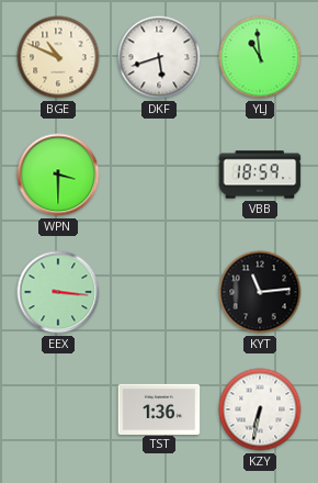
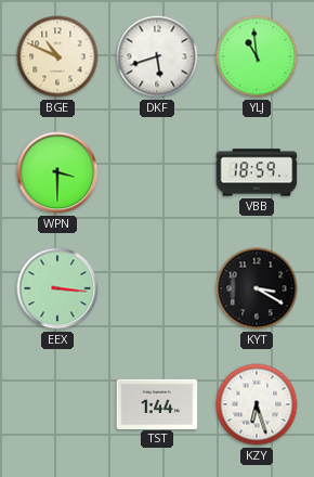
KYT: 11:14 -> 3:20
TST: 1:36 -> 1:44
KZY: 6:32 -> 6:27
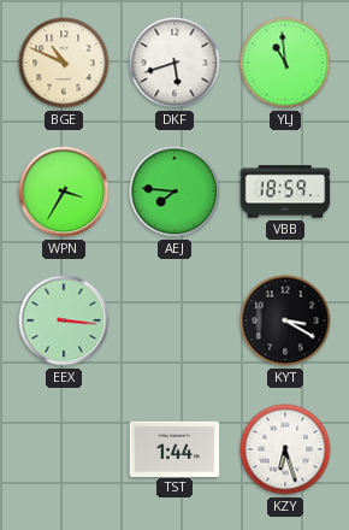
WPN: 3:30 -> 3:35
AEJ: none -> 7:46
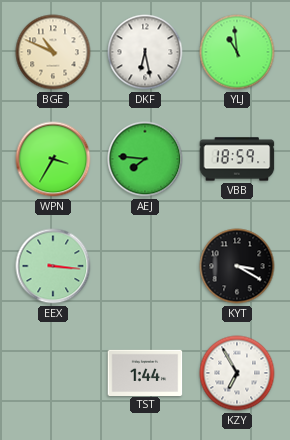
DKF: 5:42 -> 6:28
KZY: 6:27 -> 6:55
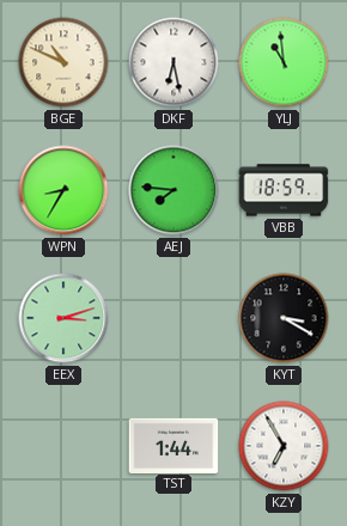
WPN: 3:35 -> 8:35
EEX: 3:16 -> 3:12
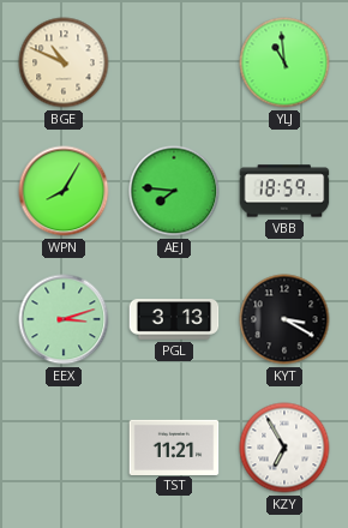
DKF: 6:28 -> none
WPN: 8:35 -> 8:05
PGL: none -> 3:13
TST: 1:44 -> 11:21
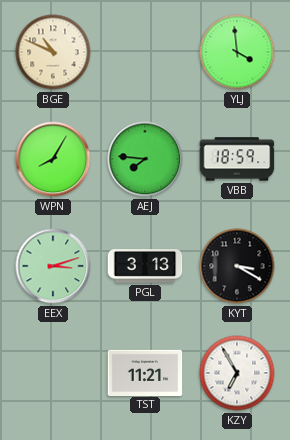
YLJ: 10:59 -> 3:59
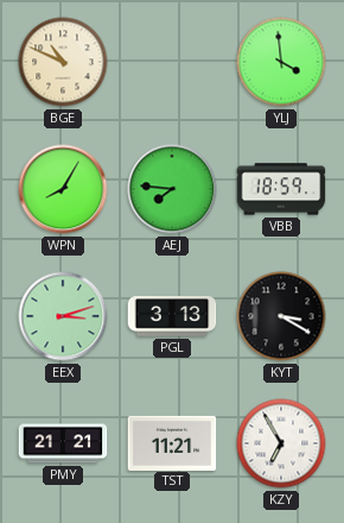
PMY: none -> 21:21
